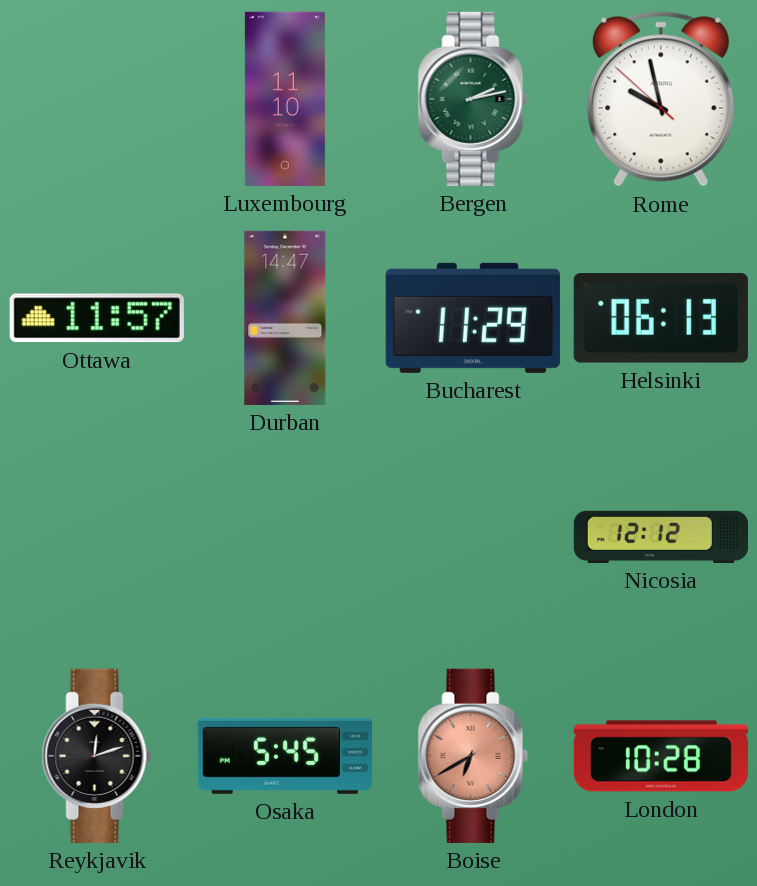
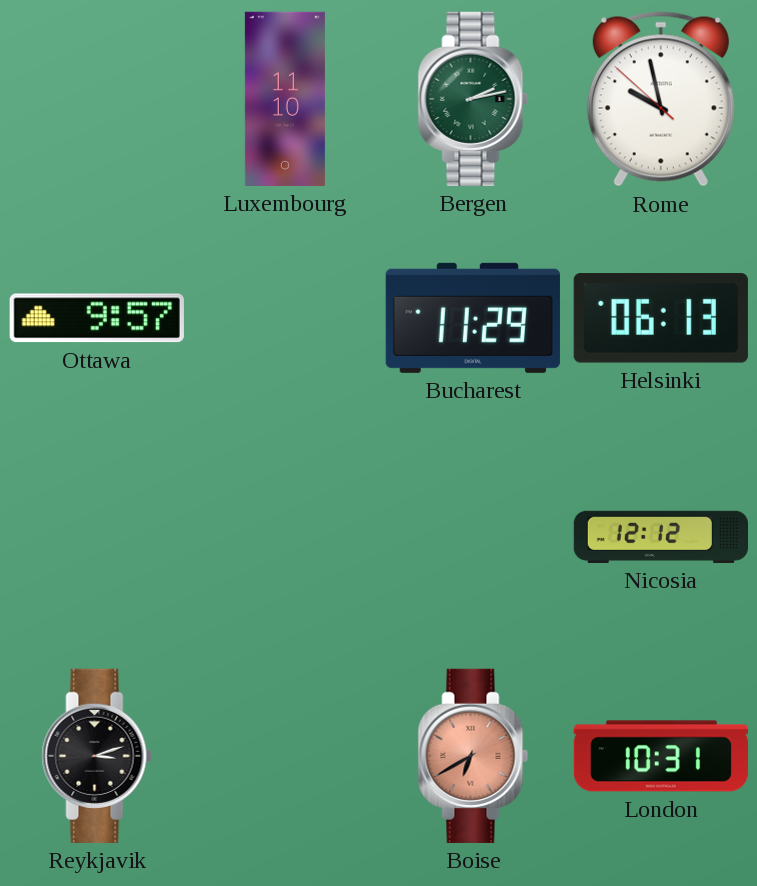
Ottawa: 11:57 -> 9:57
Durban: 14:47 -> none
Reykjavik: 12:12 -> 3:12
Osaka: 5:45 -> none
London: 10:28 -> 10:31
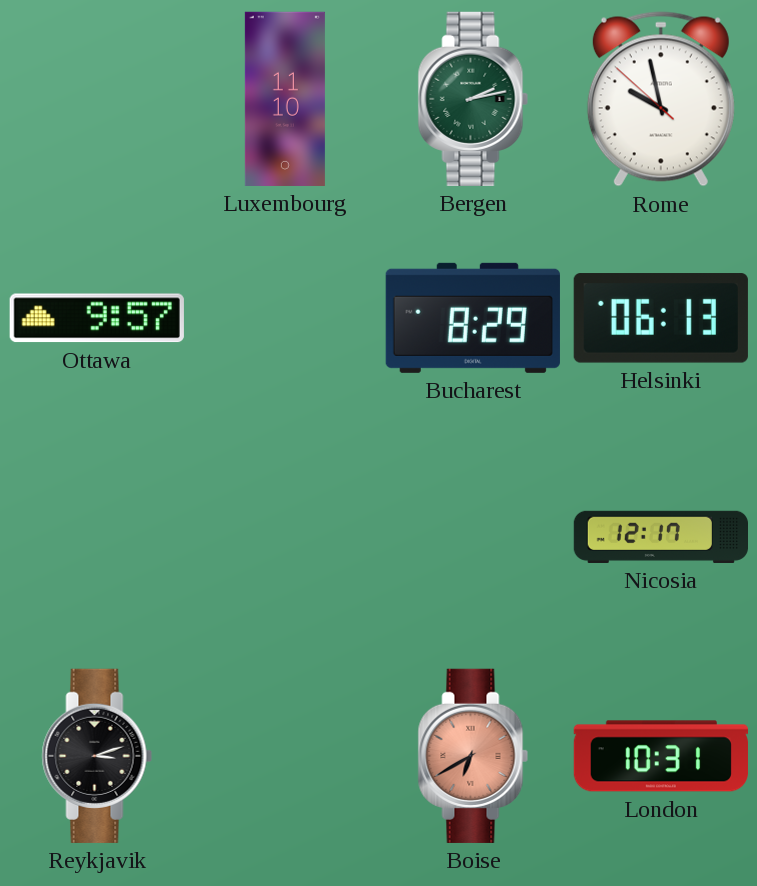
Bucharest: 11:29 -> 8:29
Nicosia: 12:12 -> 12:17
